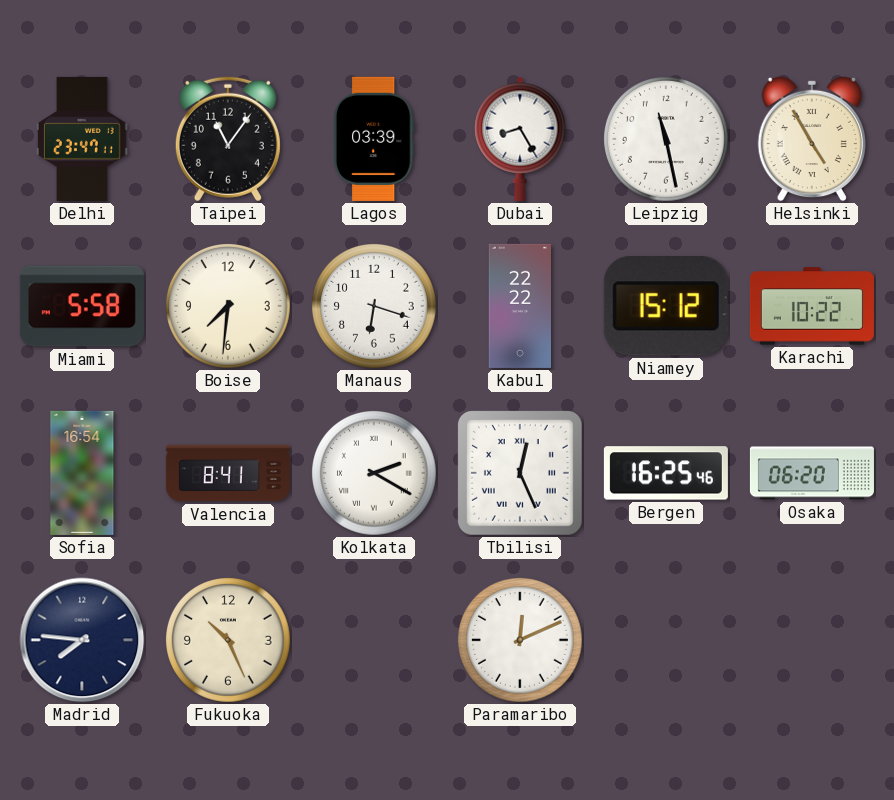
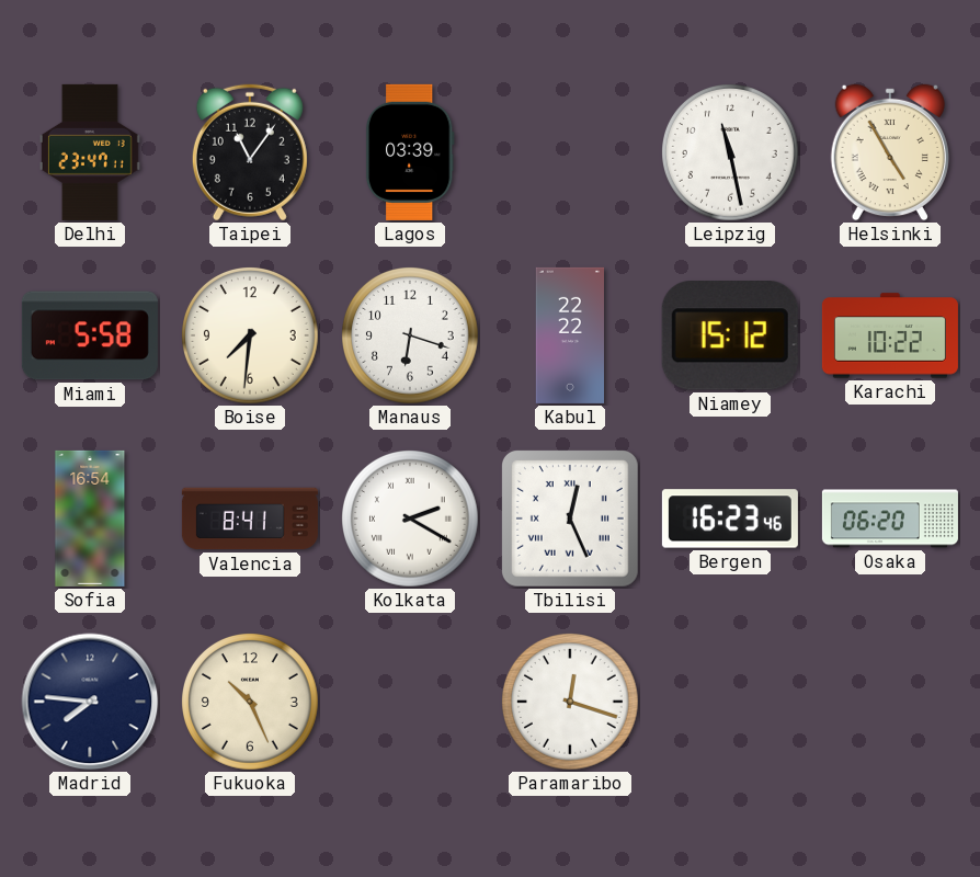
Dubai: 8:25 -> none
Bergen: 16:25 -> 16:23
Paramaribo: 12:11 -> 12:18
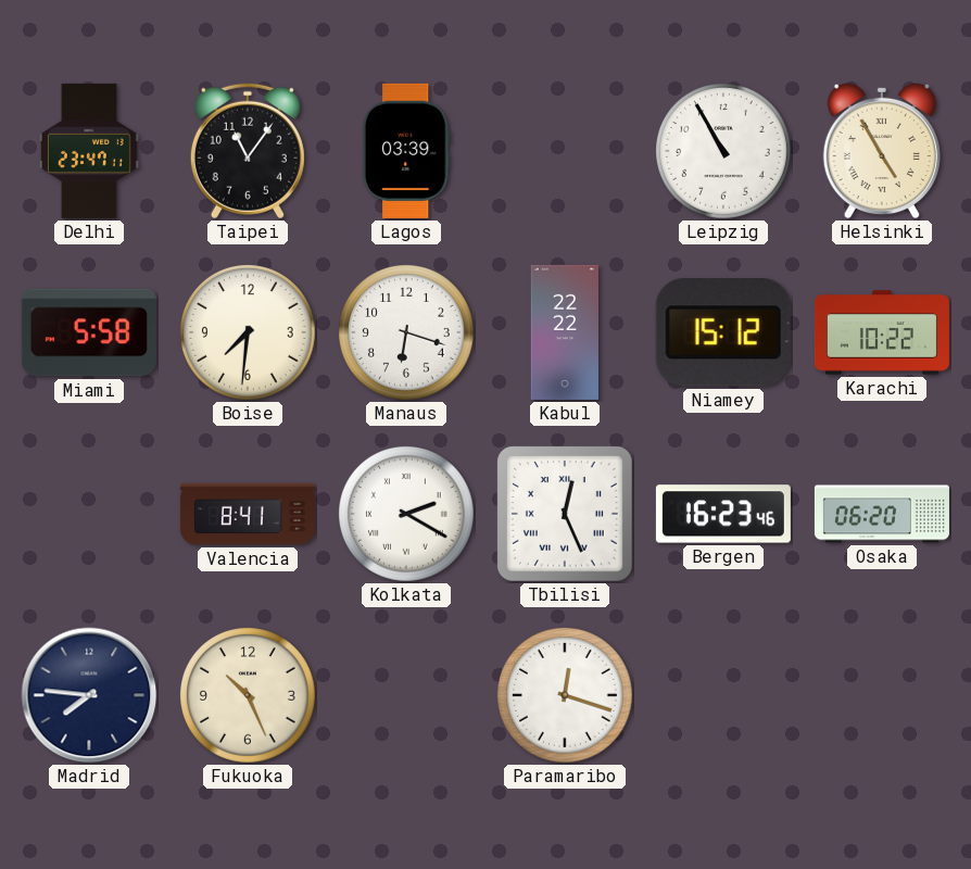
Leipzig: 11:28 -> 10:55
Sofia: 16:54 -> none
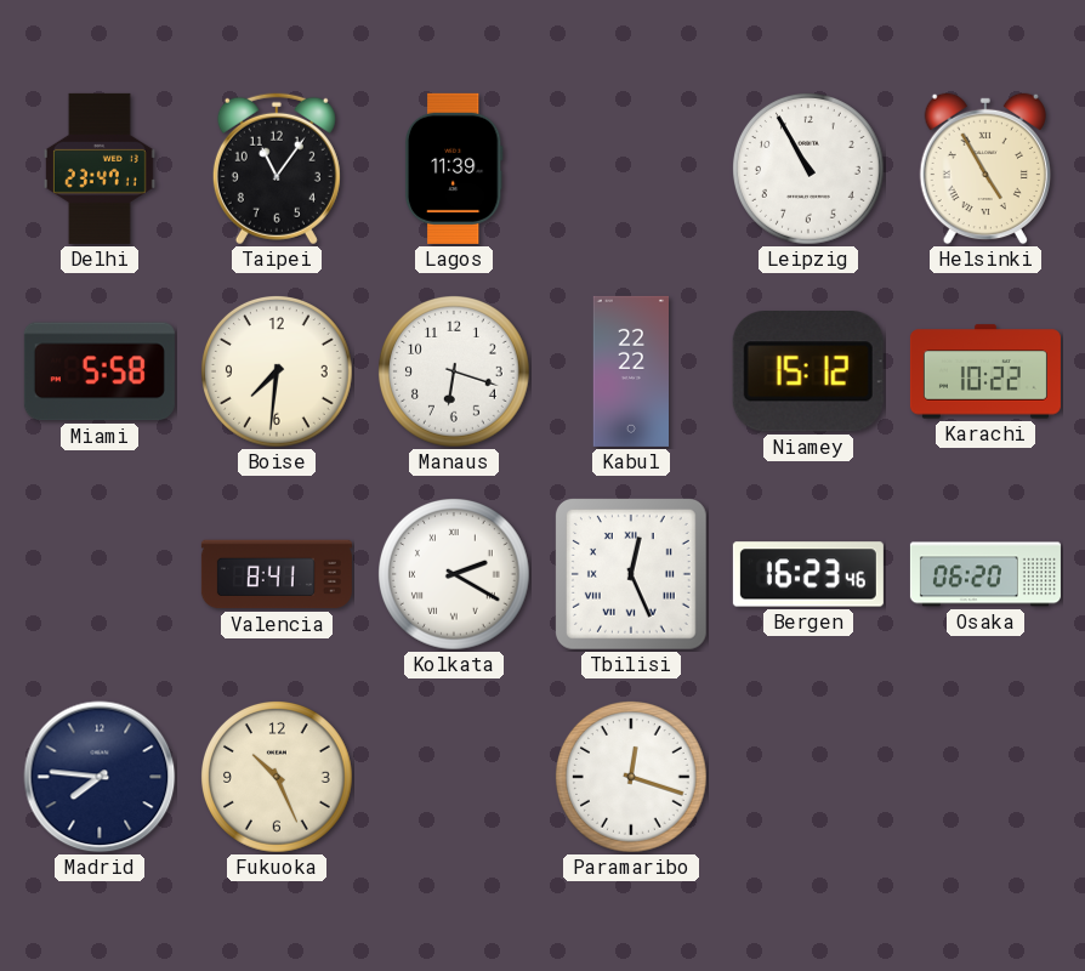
Lagos: 03:39 -> 11:39
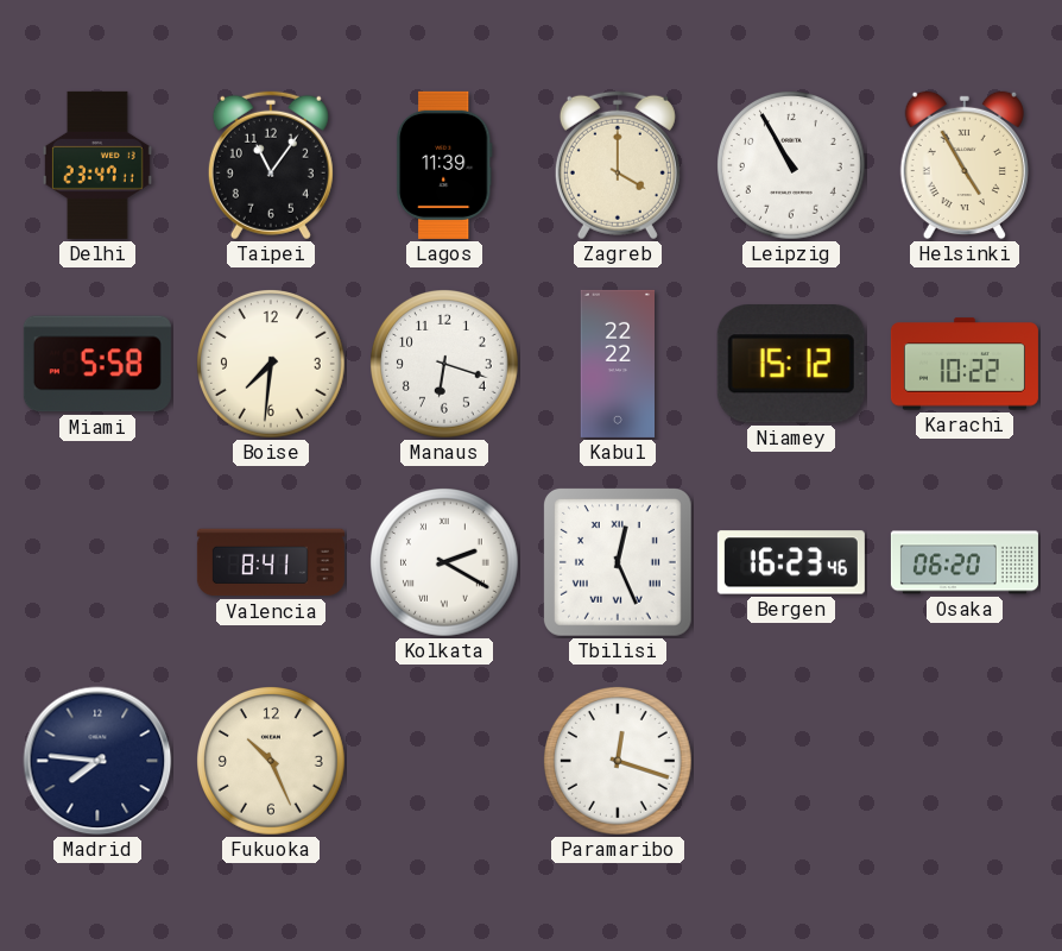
Zagreb: none -> 4:00
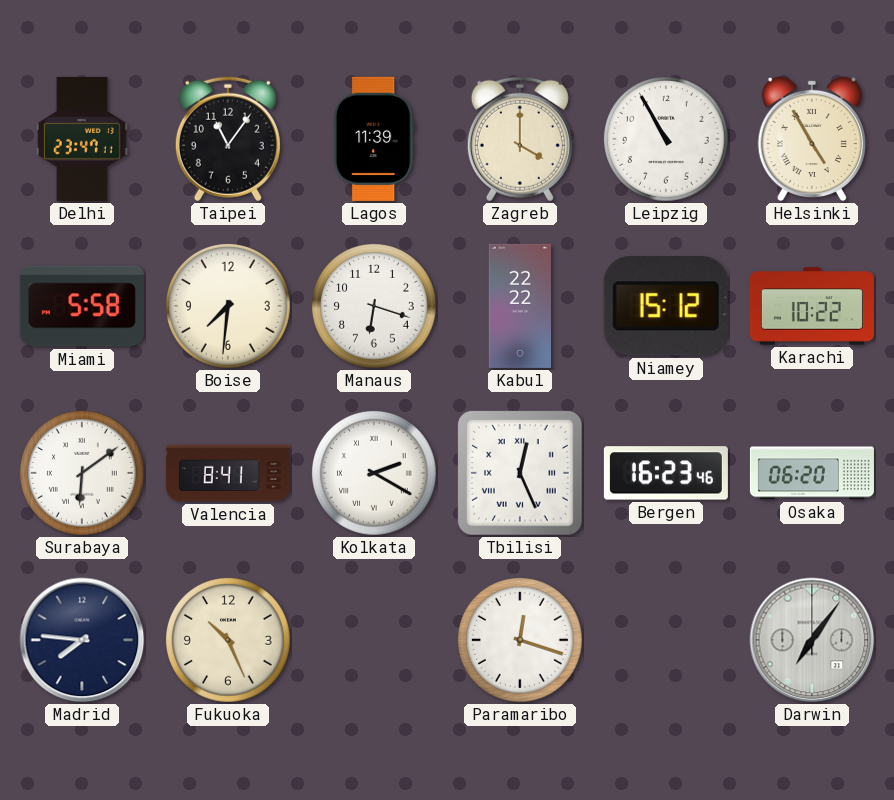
Surabaya: none -> 6:09
Darwin: none -> 7:06
